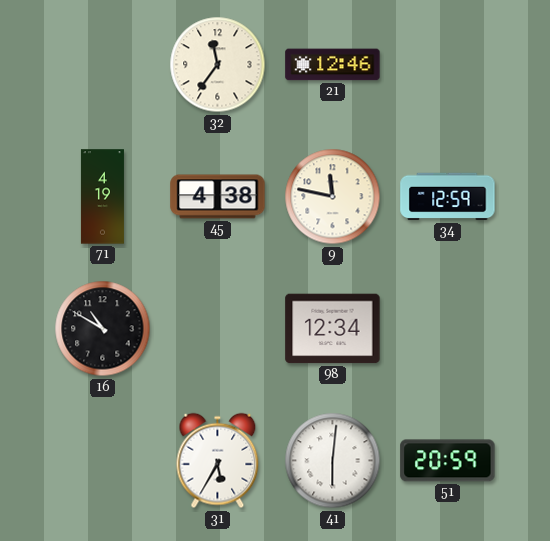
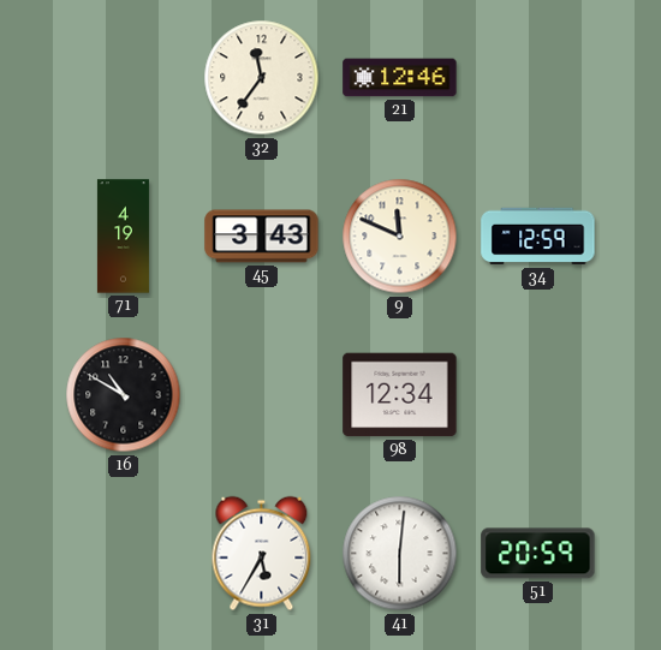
45: 4:38 -> 3:43
9: 11:47 -> 11:49
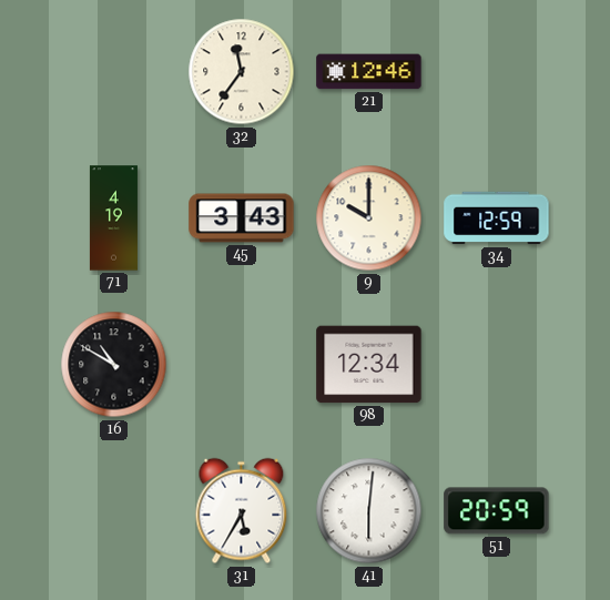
9: 11:49 -> 10:00
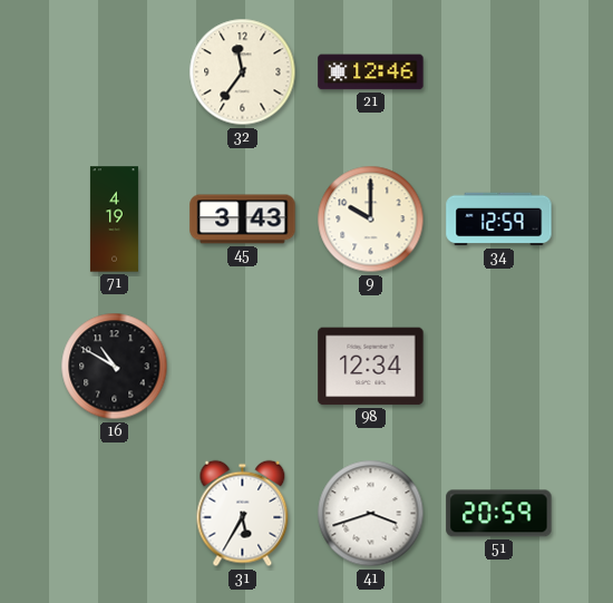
41: 6:01 -> 3:42
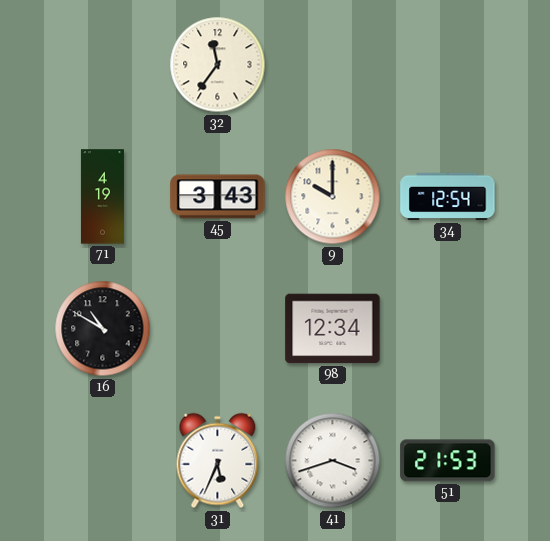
21: 12:46 -> none
34: 12:59 -> 12:54
31: 5:35 -> 5:34
51: 20:59 -> 21:53
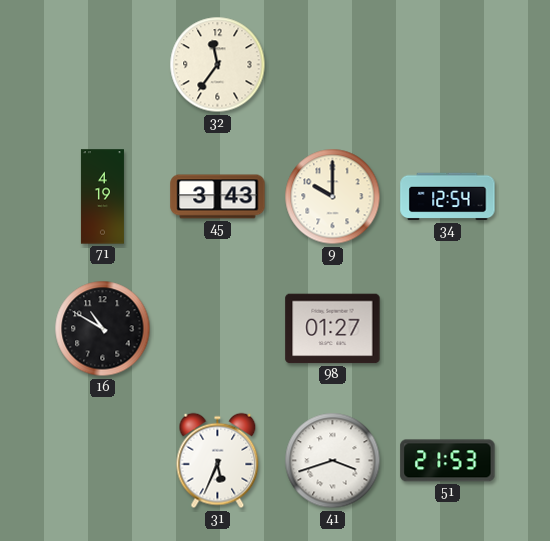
98: 12:34 -> 01:27
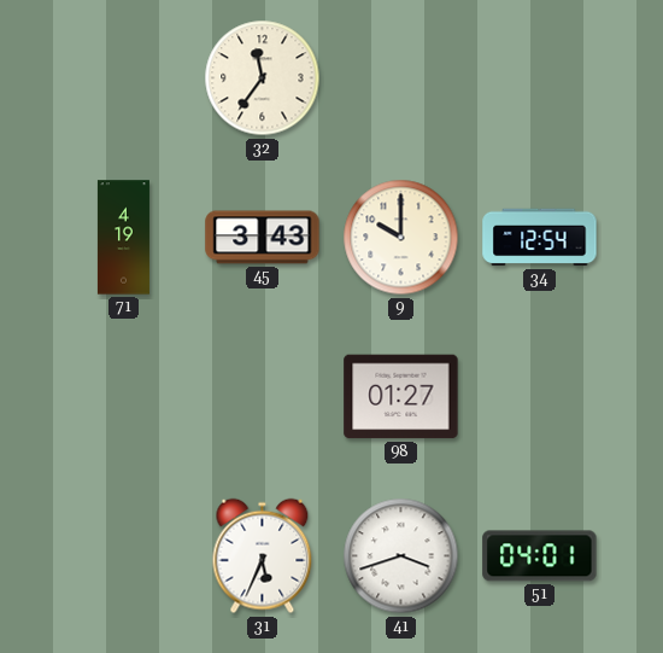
16: 10:50 -> none
51: 21:53 -> 04:01
